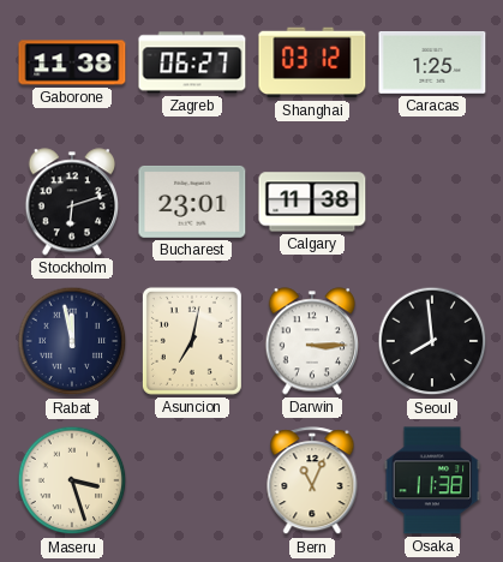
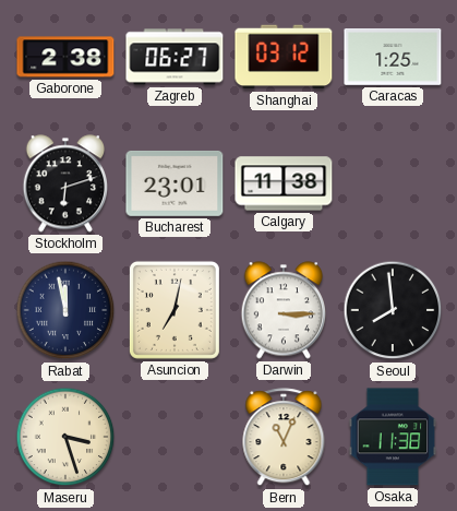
Gaborone: 11:38 -> 2:38
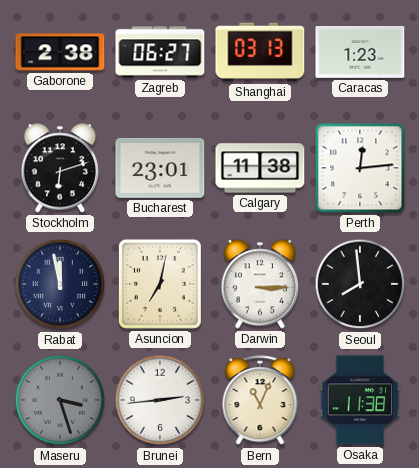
Shanghai: 03:12 -> 03:13
Caracas: 1:25 -> 1:23
Perth: none -> 12:14
Maseru dial: cream -> grey
Brunei: none -> 2:44
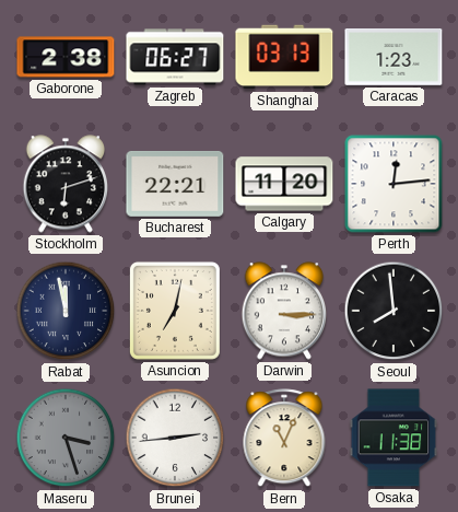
Bucharest: 23:01 -> 22:21
Calgary: 11:38 -> 11:20
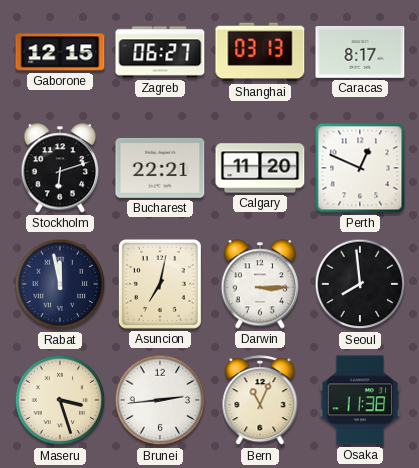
Gaborone: 2:38 -> 12:15
Caracas: 1:23 -> 8:17
Perth: 12:14 -> 12:49
Maseru dial: grey -> cream
